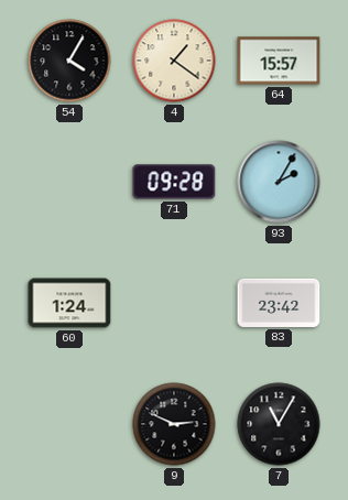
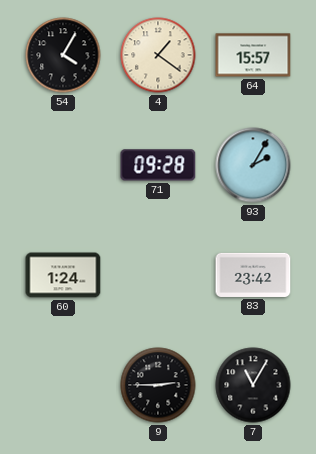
9: 2:49 -> 2:45
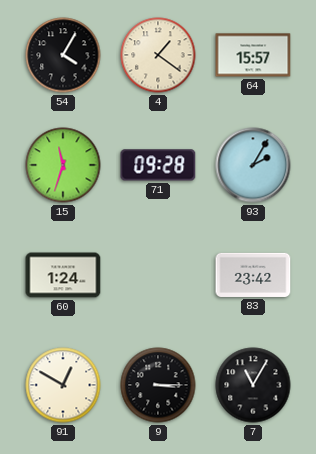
15: none -> 11:33
91: none -> 12:50
9: 2:45 -> 3:15
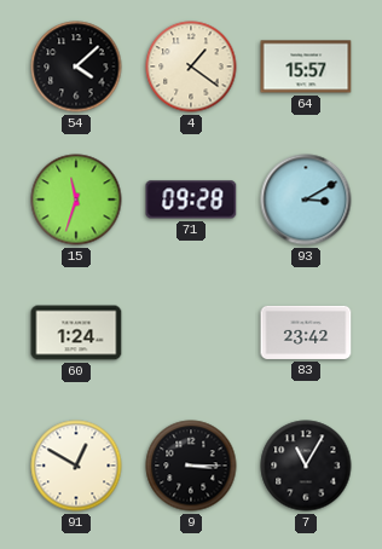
54: 4:05 -> 4:08
93: 2:05 -> 3:10
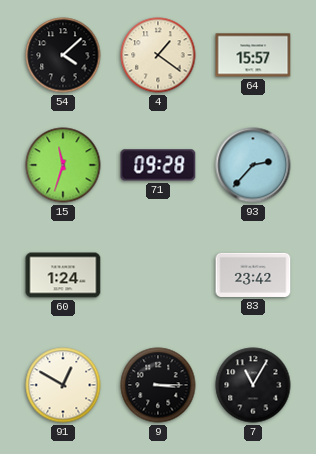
93: 3:10 -> 2:37
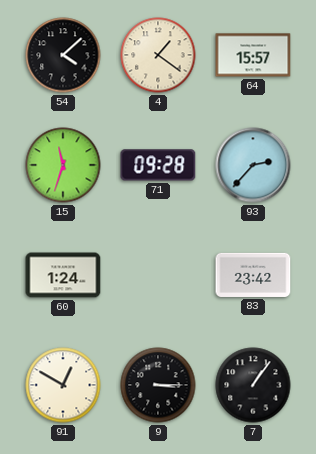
7: 11:05 -> 1:06
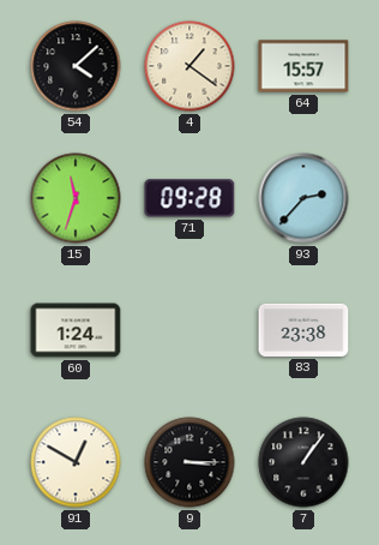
83: 23:42 -> 23:38
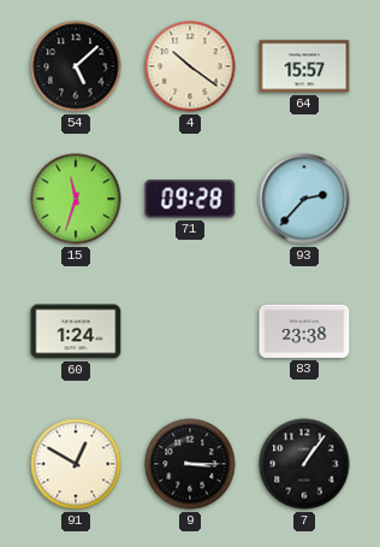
54: 4:08 -> 5:08
4: 1:21 -> 10:21
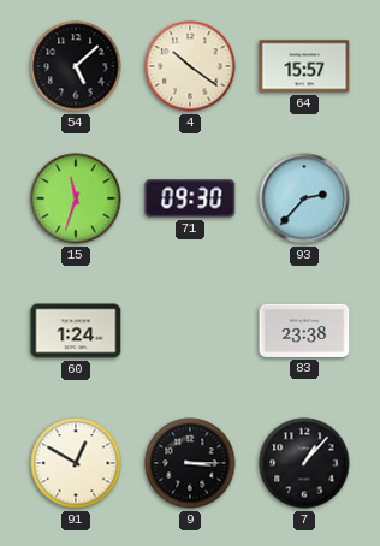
71: 09:28 -> 09:30
7: 1:06 -> 1:07
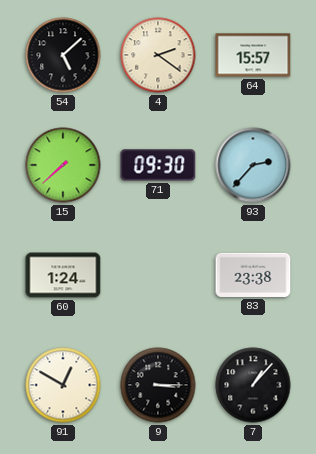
4: 10:21 -> 2:21
15: 11:33 -> 7:38
